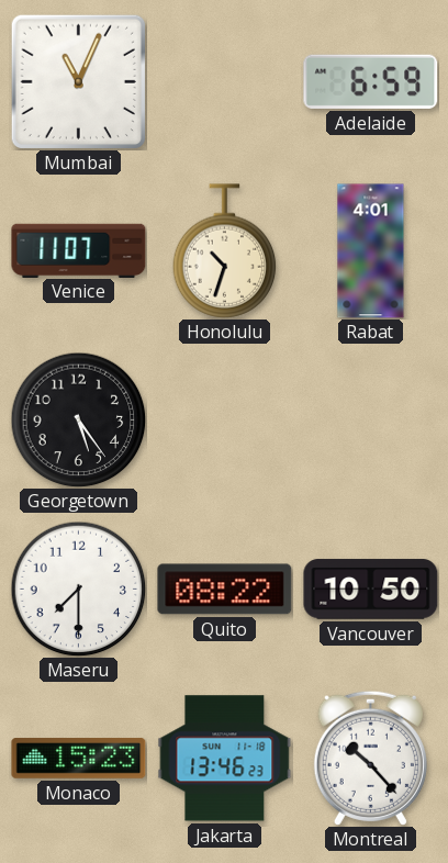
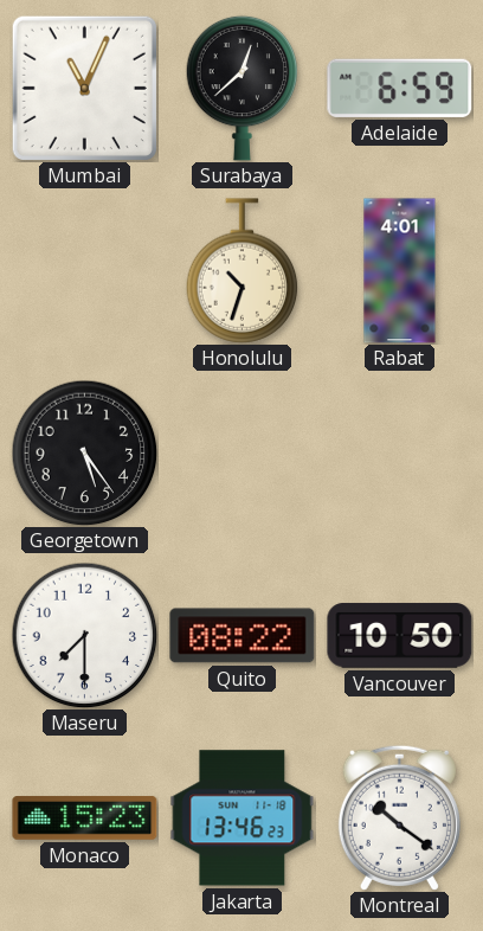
Surabaya: none -> 12:38
Venice: 11:07 -> none
Montreal: 10:23 -> 10:21
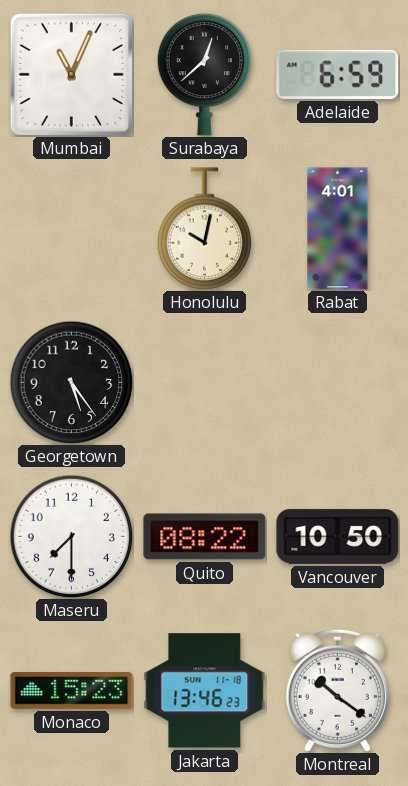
Honolulu: 10:33 -> 10:02
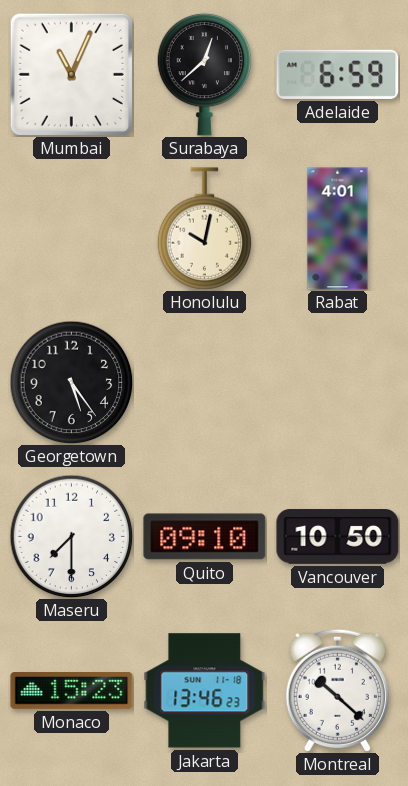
Quito: 08:22 -> 09:10
Montreal: 10:21 -> 10:22
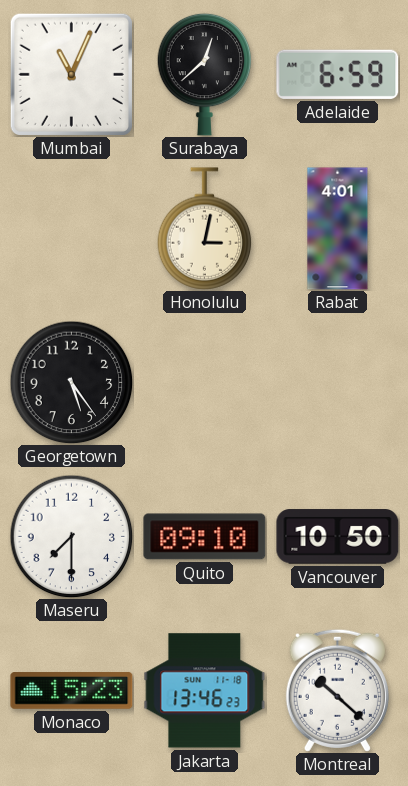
Honolulu: 10:02 -> 3:02
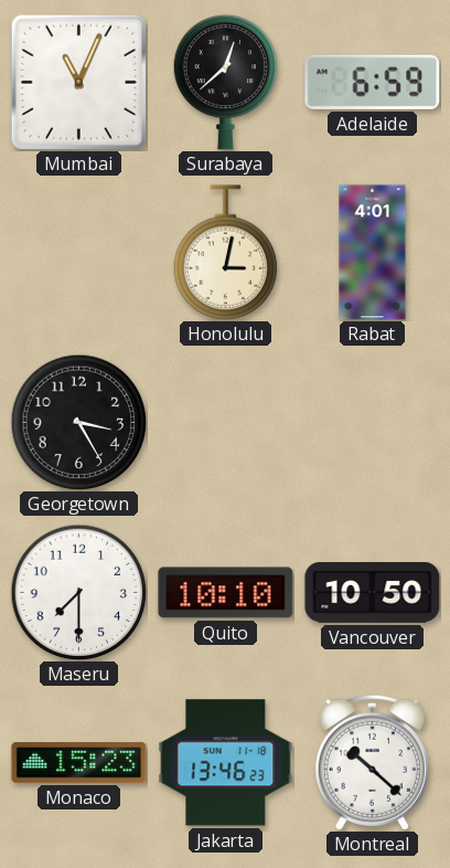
Georgetown: 5:24 -> 3:25
Quito: 09:10 -> 10:10
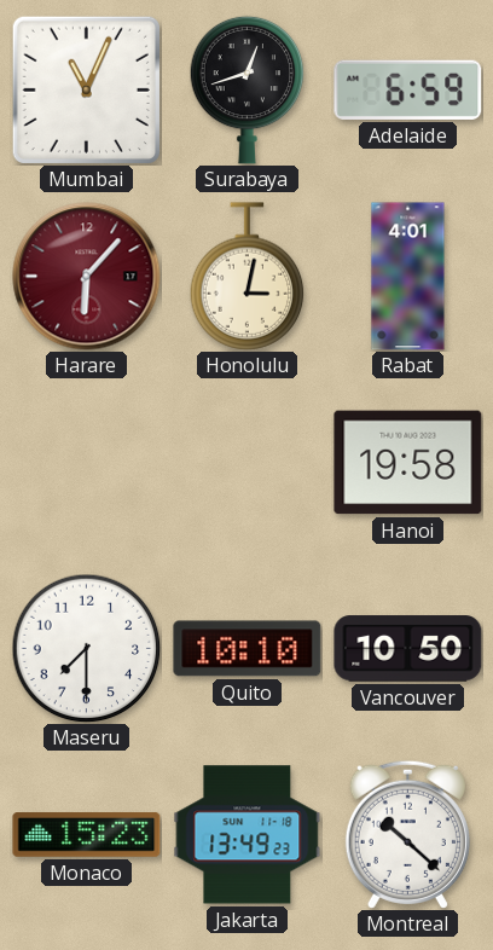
Surabaya: 12:38 -> 12:42
Harare: none -> 6:07
Georgetown: 3:25 -> none
Hanoi: none -> 19:58
Jakarta: 13:46 -> 13:49
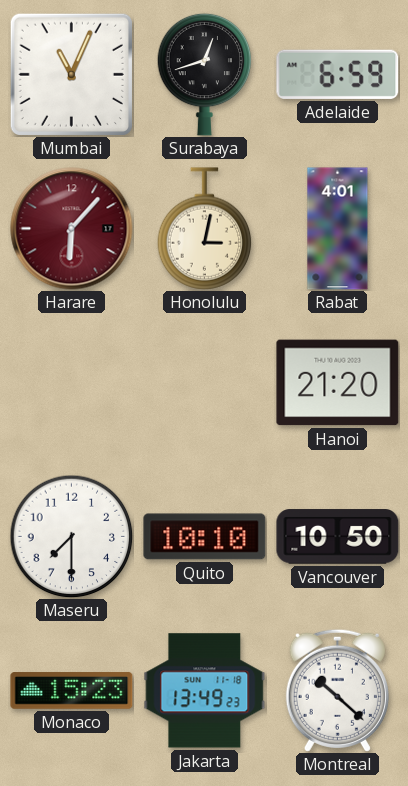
Hanoi: 19:58 -> 21:20
